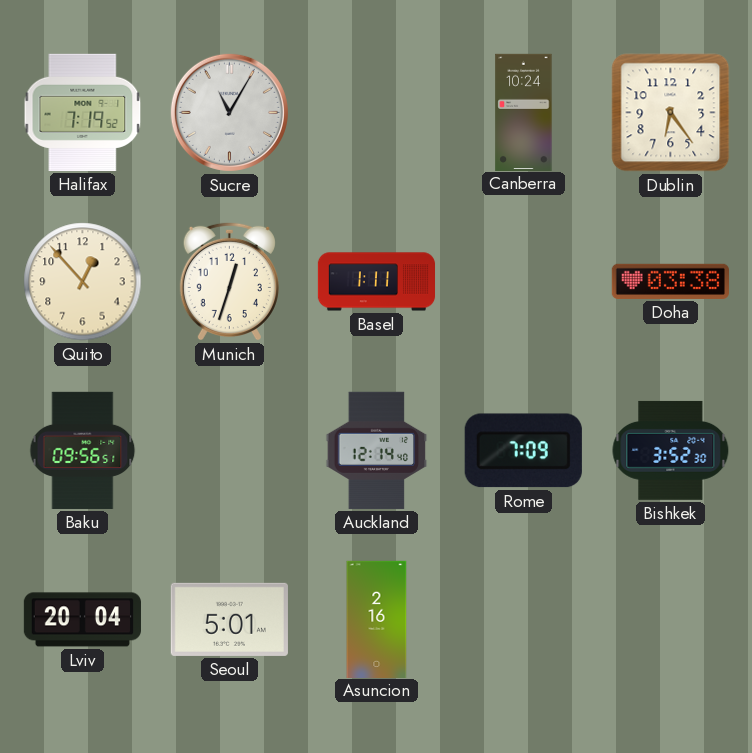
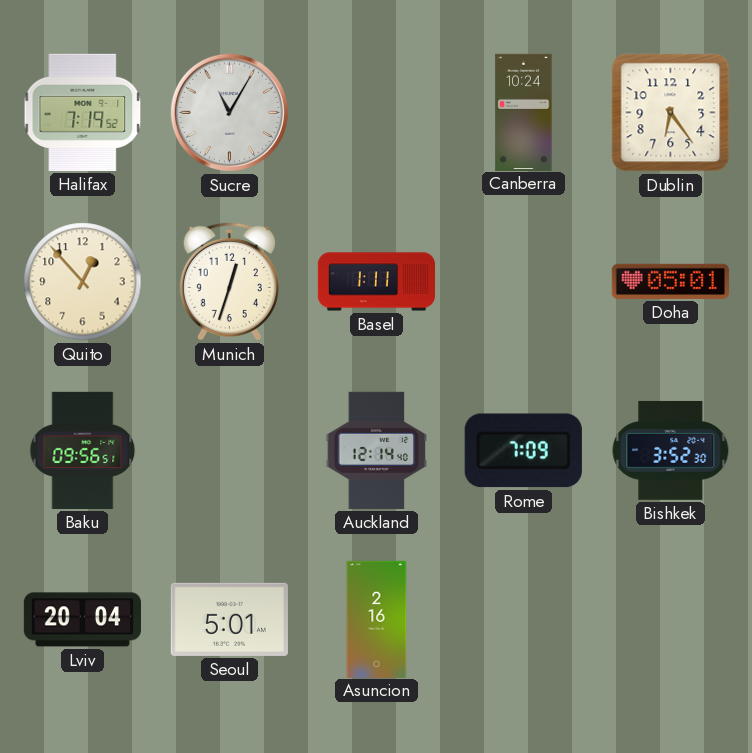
Doha: 03:38 -> 05:01
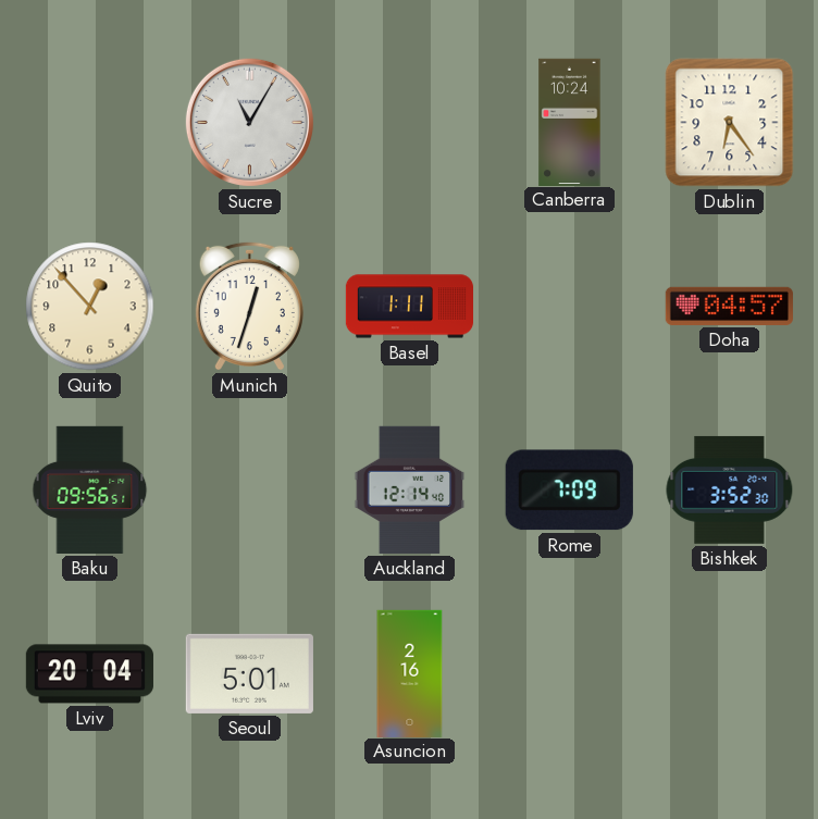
Halifax: 7:19 -> none
Doha: 05:01 -> 04:57
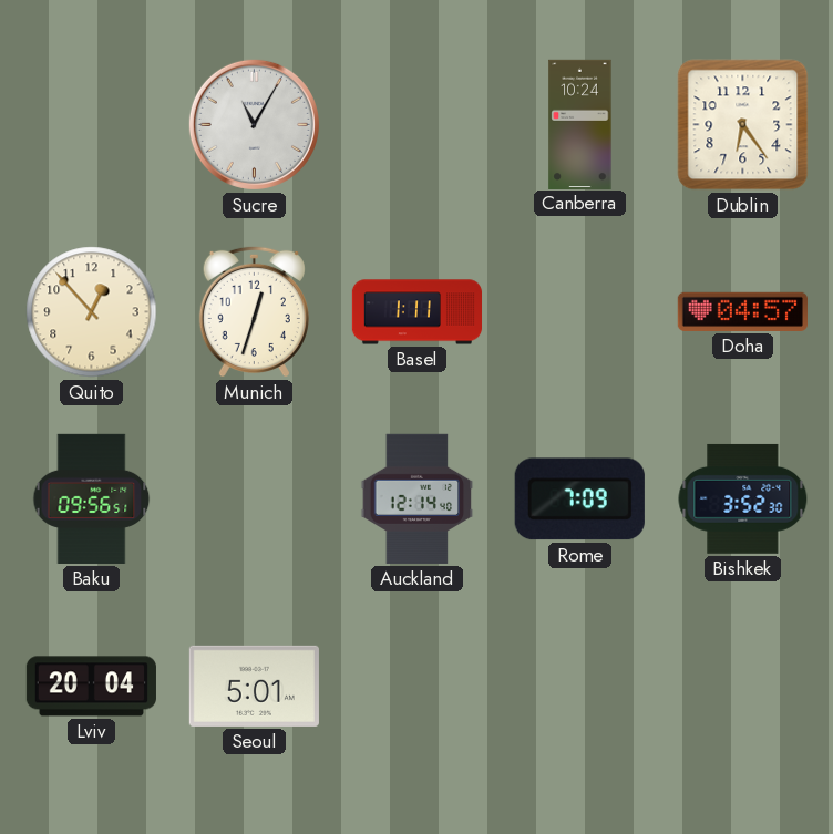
Asuncion: 2:16 -> none
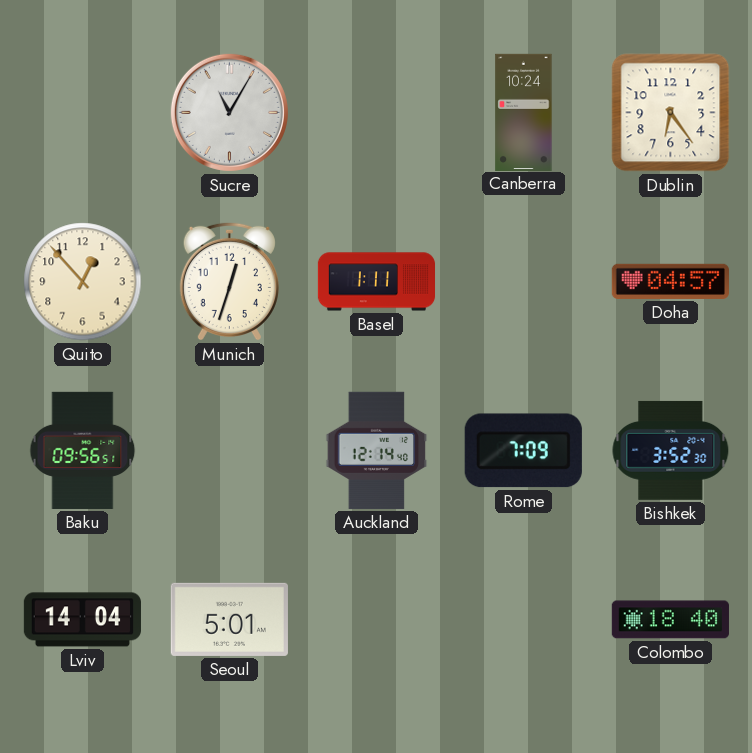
Lviv: 20:04 -> 14:04
Colombo: none -> 18:40
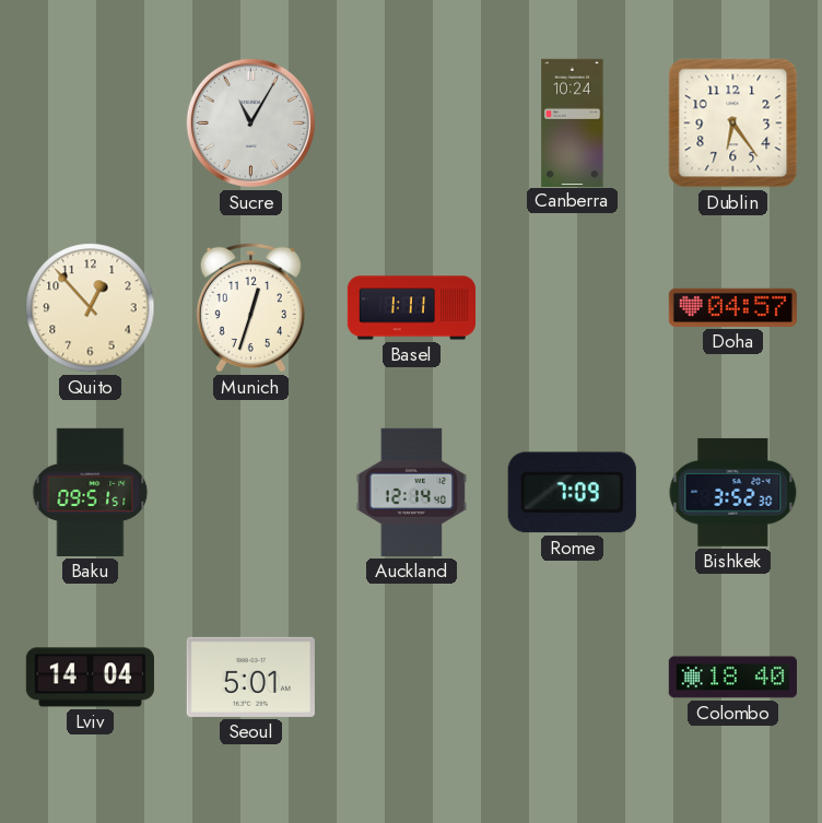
Baku: 09:56 -> 09:51
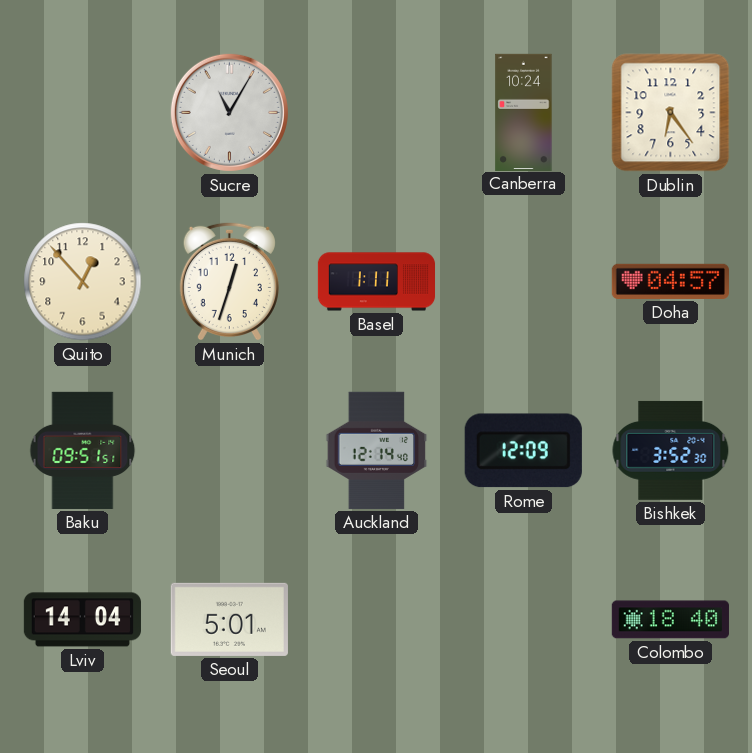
Rome: 7:09 -> 12:09
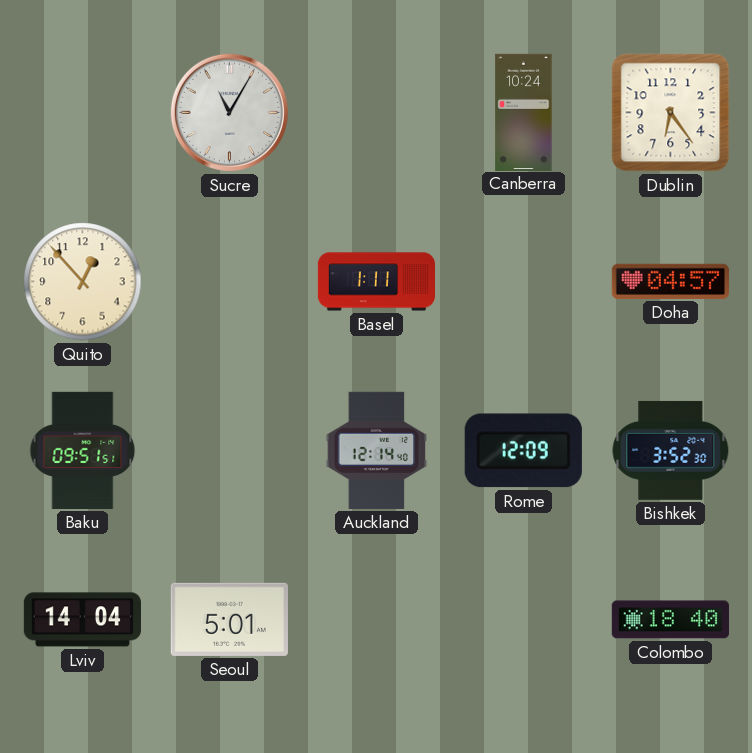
Munich: 12:33 -> none
